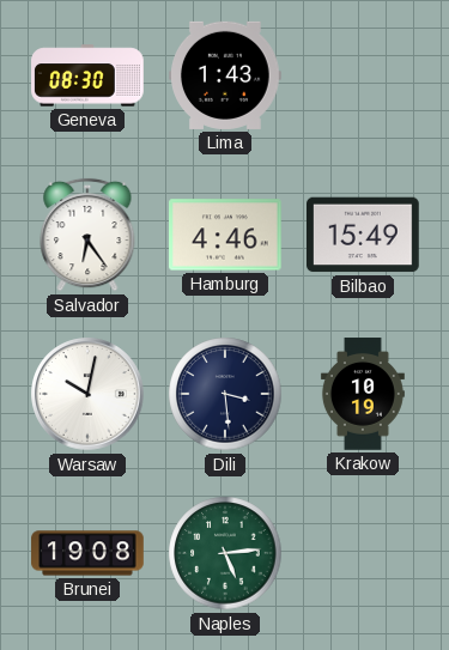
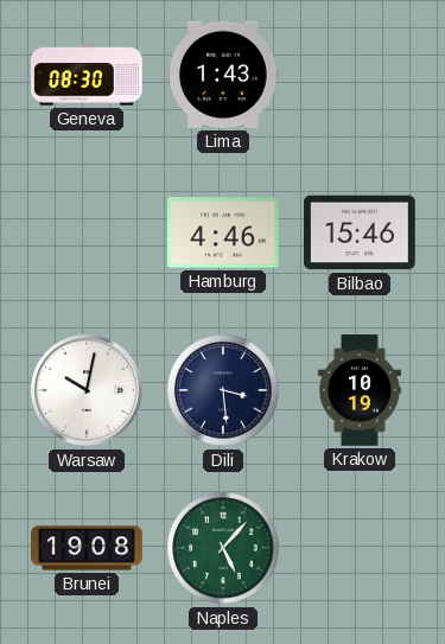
Salvador: 6:24 -> none
Bilbao: 15:49 -> 15:46
Naples: 5:14 -> 5:07
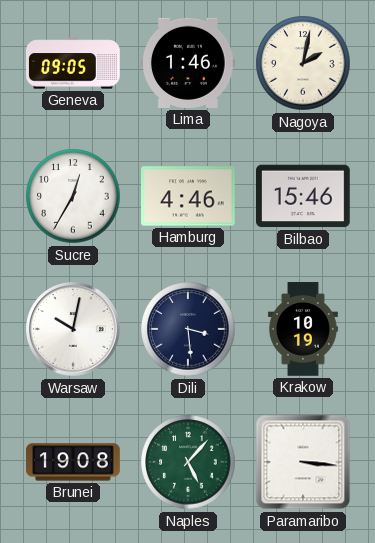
Geneva: 08:30 -> 09:05
Lima: 1:43 -> 1:46
Nagoya: none -> 2:02
Sucre: none -> 12:35
Paramaribo: none -> 3:16
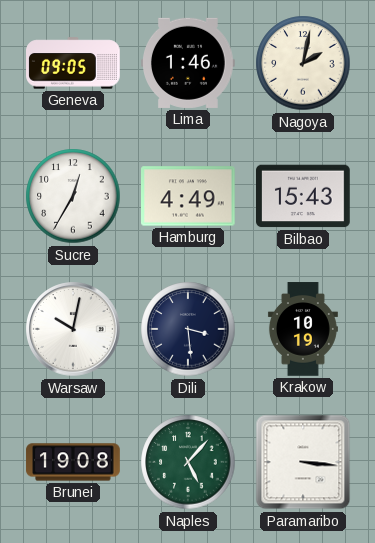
Hamburg: 4:46 -> 4:49
Bilbao: 15:46 -> 15:43
